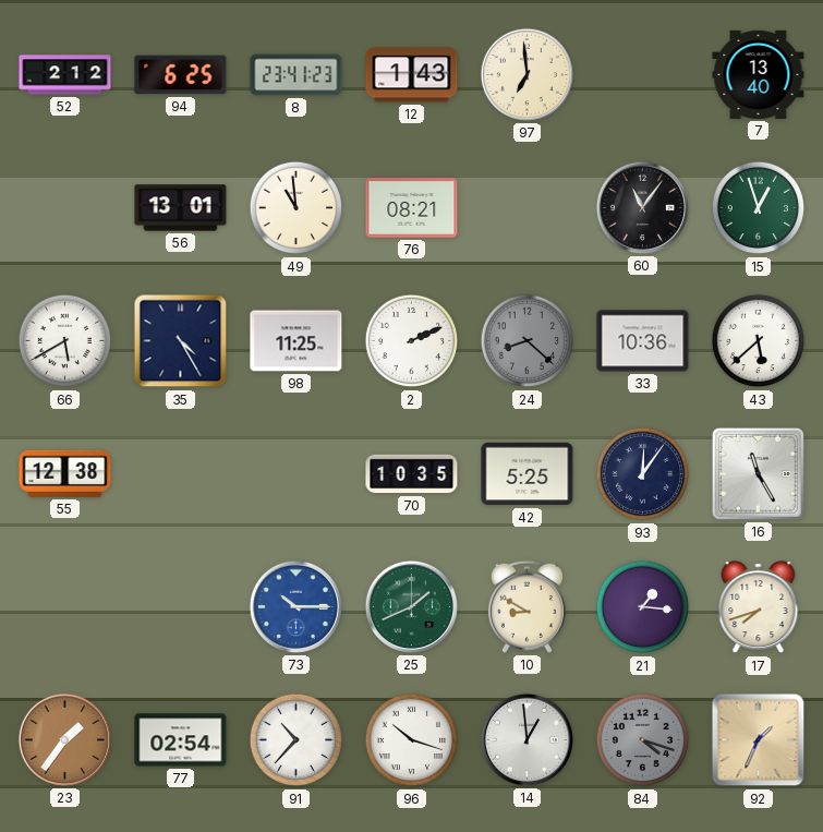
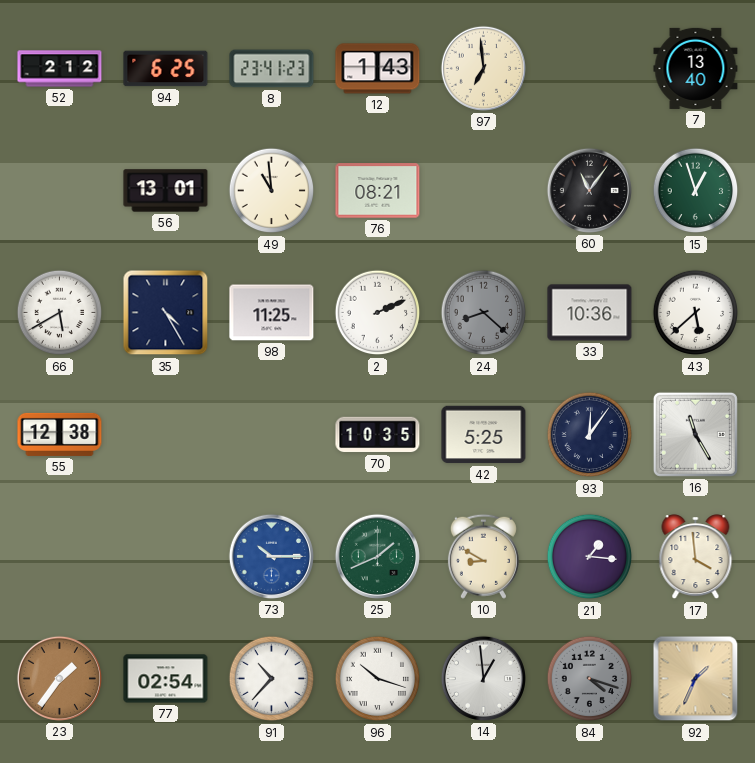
17: 7:42 -> 3:59
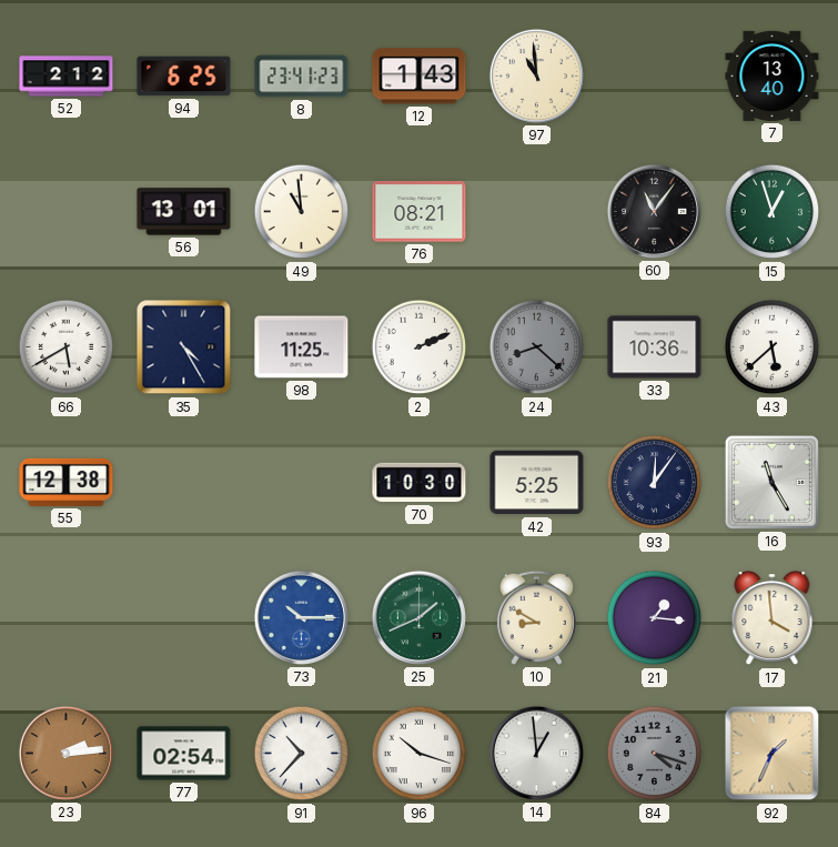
97: 6:59 -> 10:59
70: 10:35 -> 10:30
23: 1:36 -> 2:14
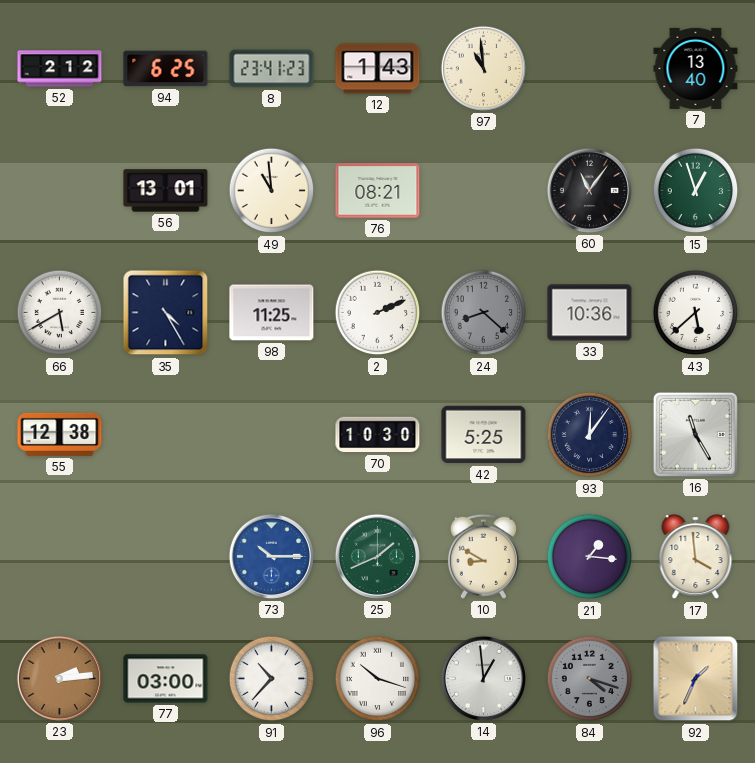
77: 02:54 -> 03:00
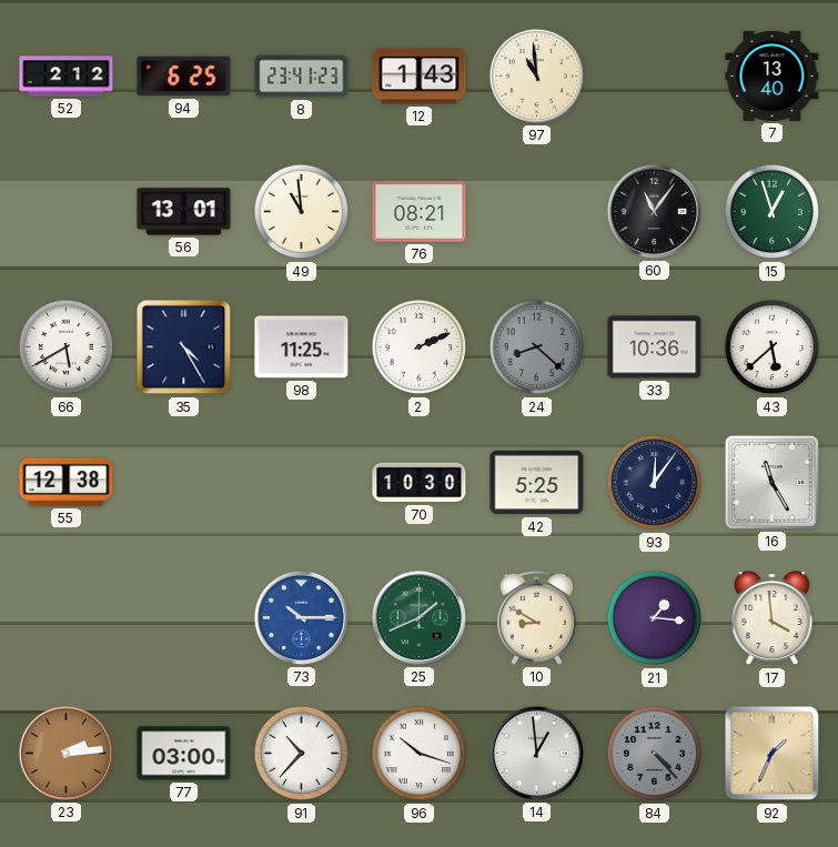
84: 4:18 -> 4:23
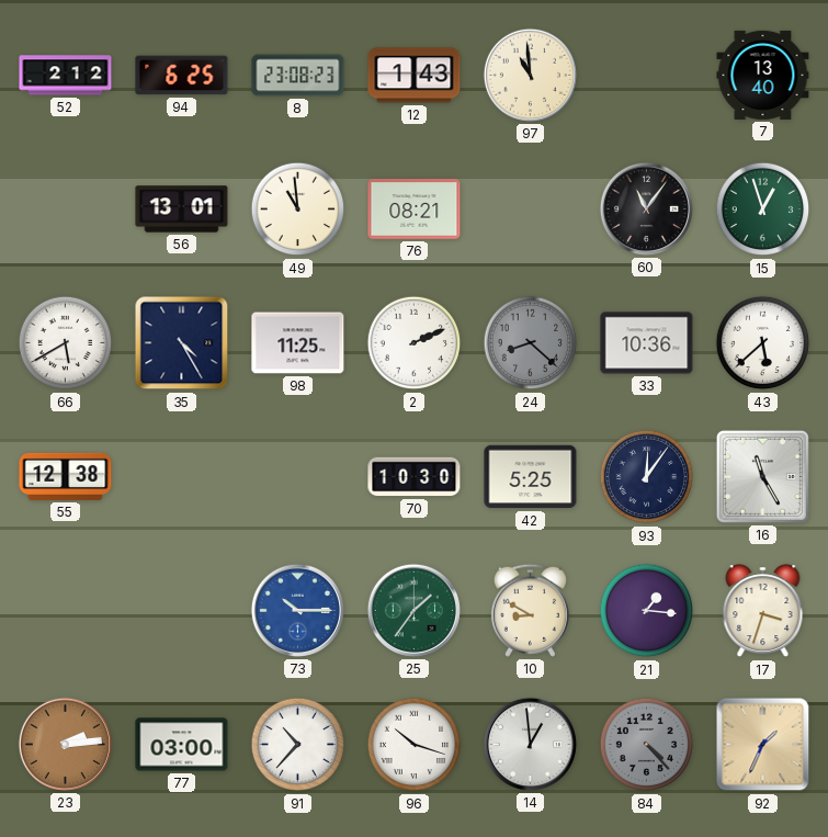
8: 23:41 -> 23:08
25: 1:41 -> 1:36
17: 3:59 -> 3:33
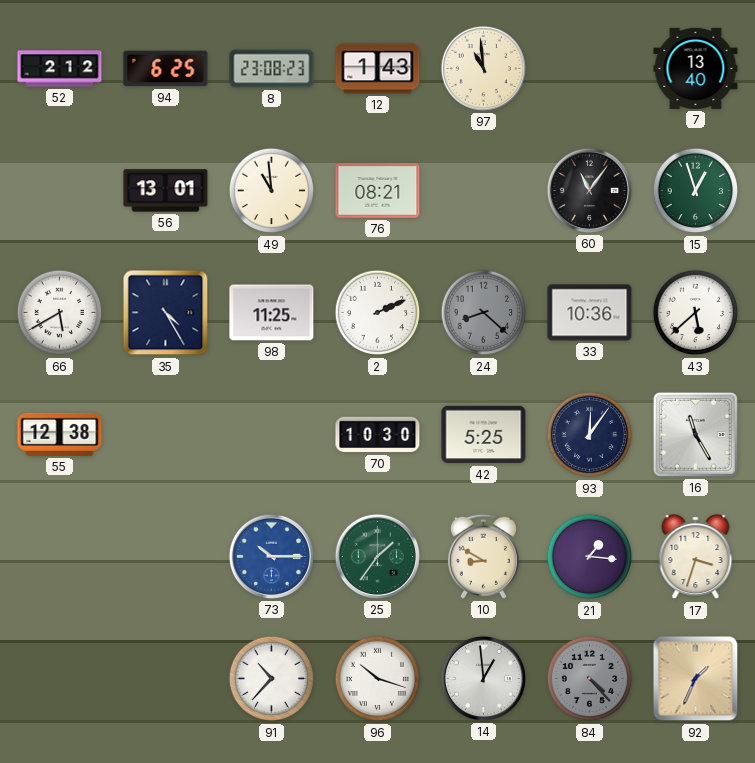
23: 2:14 -> none
77: 03:00 -> none
